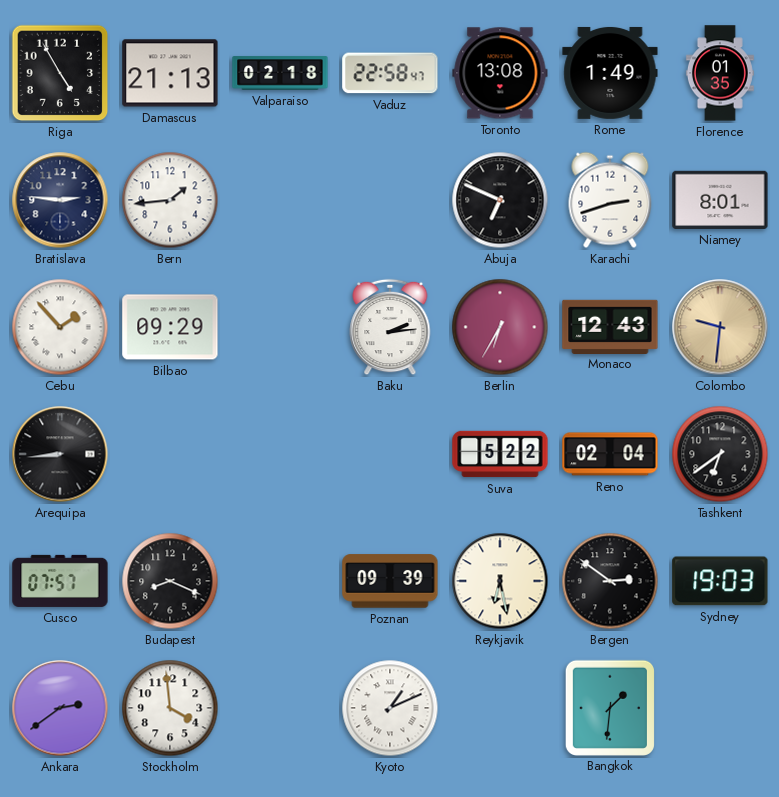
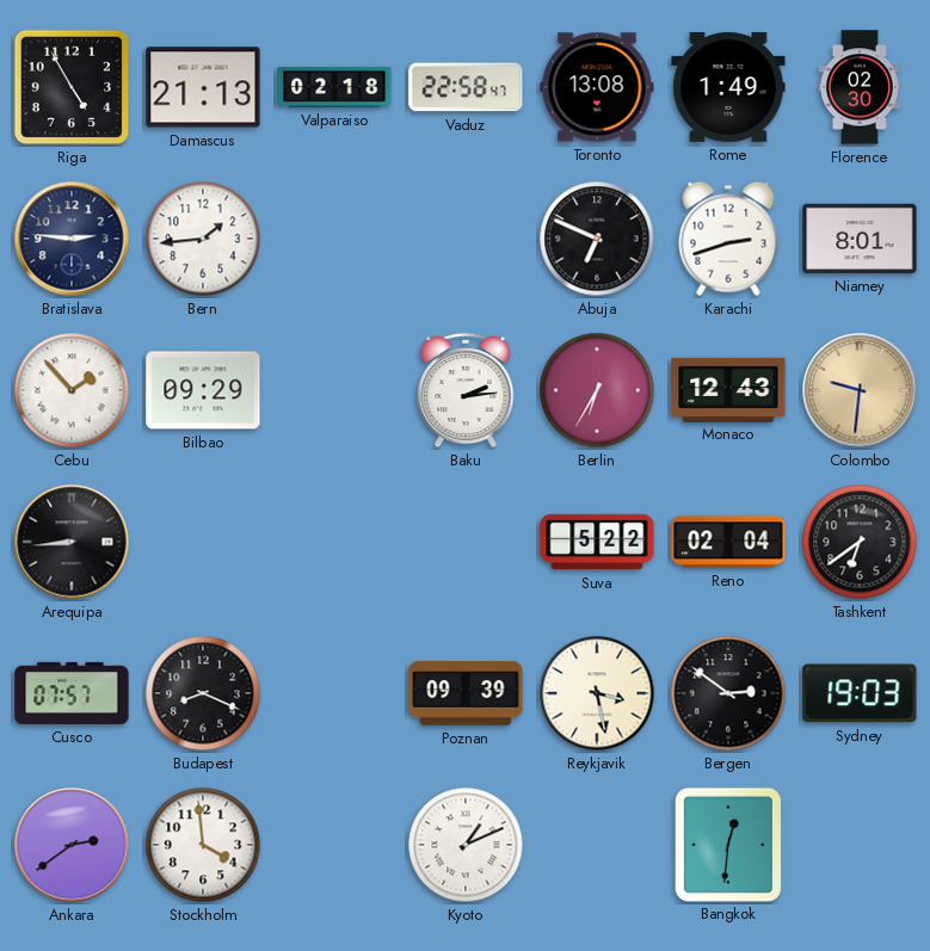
Florence: 01:35 -> 02:30
Reykjavik: 6:28 -> 3:28
Bangkok: 1:31 -> 12:31
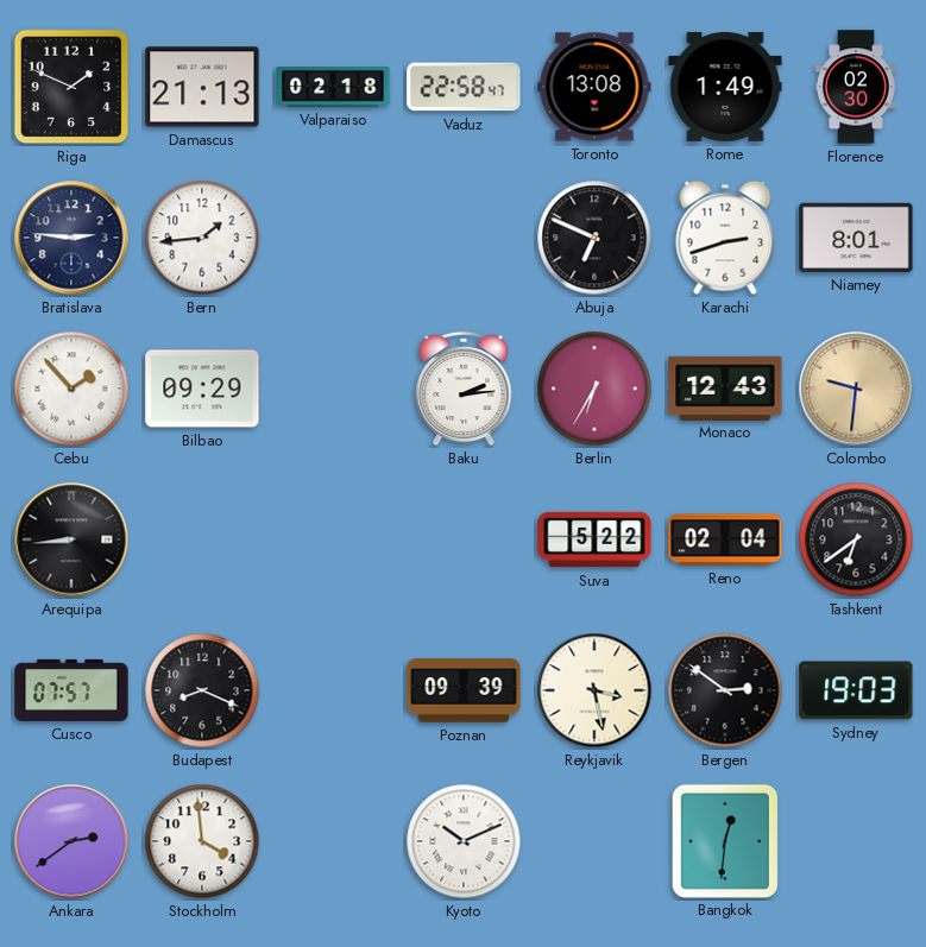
Riga: 4:55 -> 1:49
Kyoto: 1:11 -> 10:11
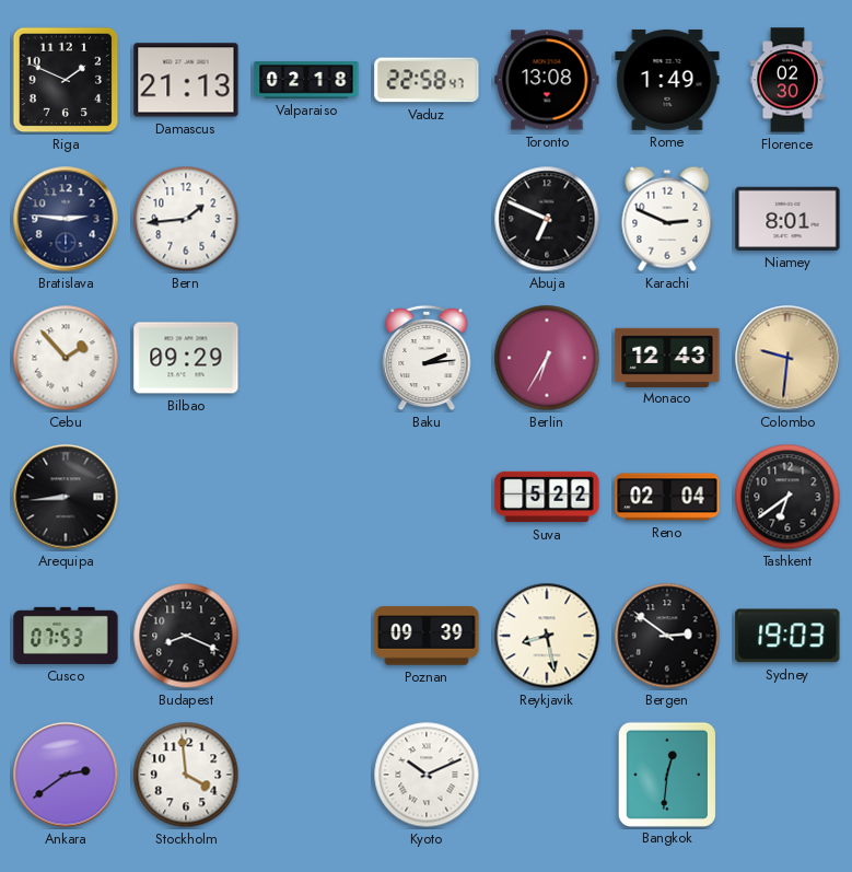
Karachi: 2:42 -> 2:49
Cusco: 07:57 -> 07:53
Reykjavik: 3:28 -> 8:28
